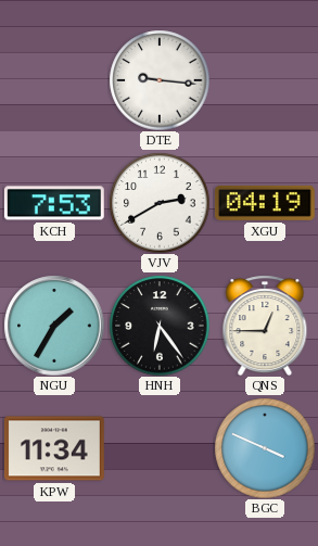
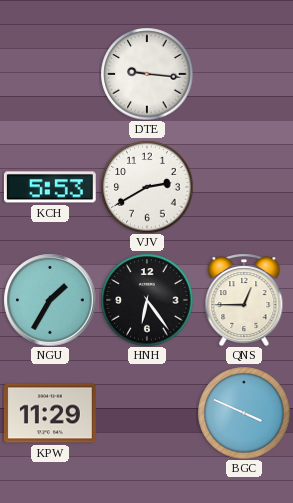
KCH: 7:53 -> 5:53
XGU: 04:19 -> none
KPW: 11:34 -> 11:29
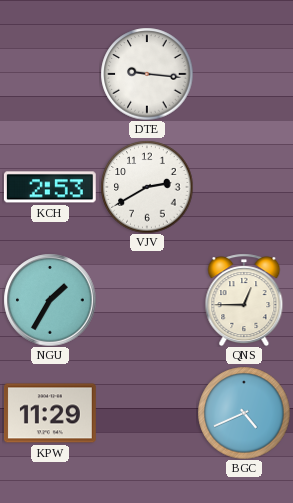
KCH: 5:53 -> 2:53
HNH: 6:24 -> none
BGC: 3:49 -> 4:41
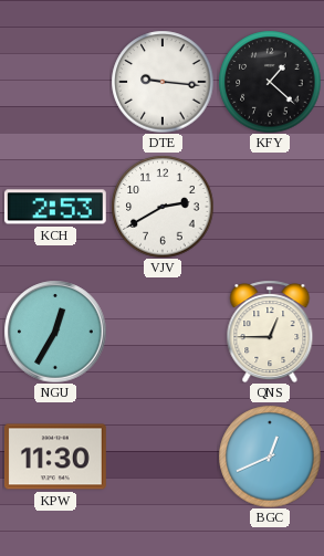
KFY: none -> 1:22
NGU: 1:35 -> 12:35
KPW: 11:29 -> 11:30
BGC: 4:41 -> 12:41
